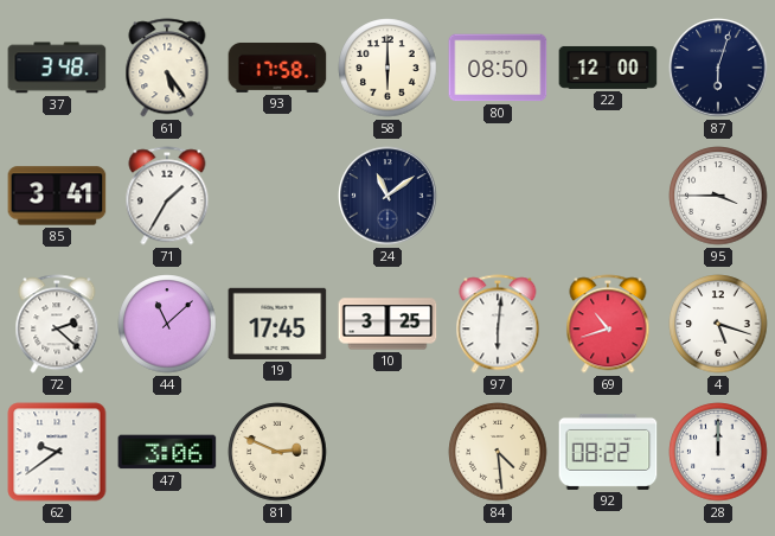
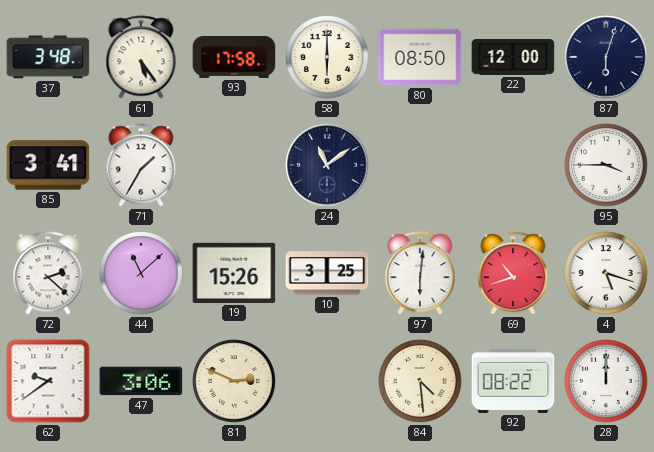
19: 17:45 -> 15:26
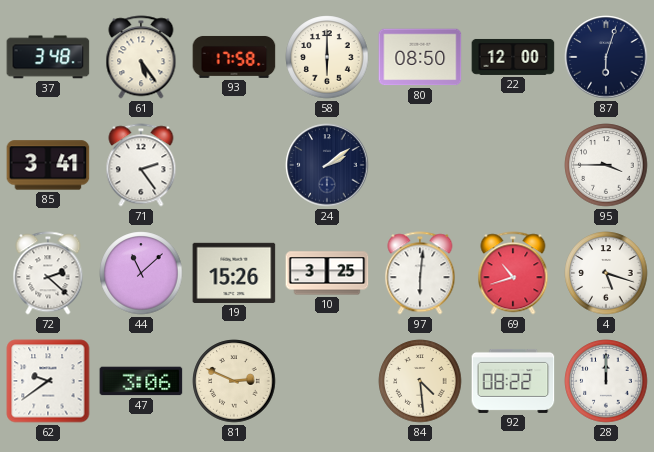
71: 1:35 -> 2:24
24: 11:09 -> 2:09
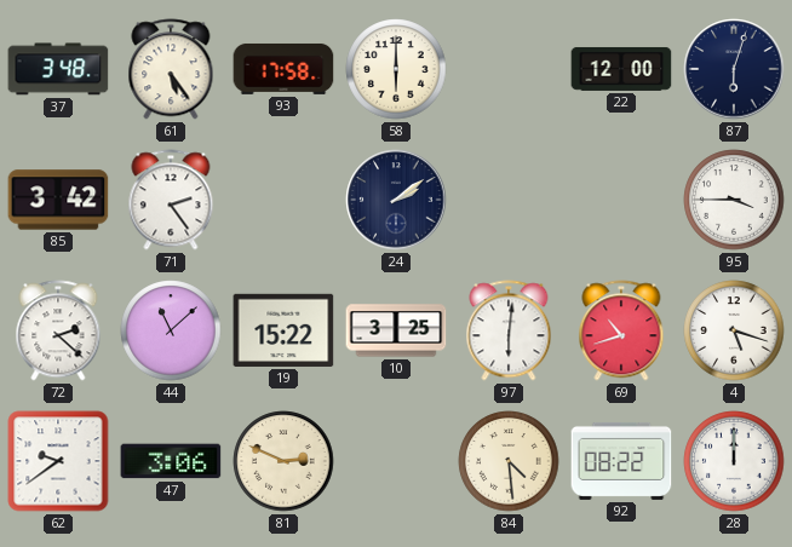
80: 08:50 -> none
85: 3:41 -> 3:42
19: 15:26 -> 15:22
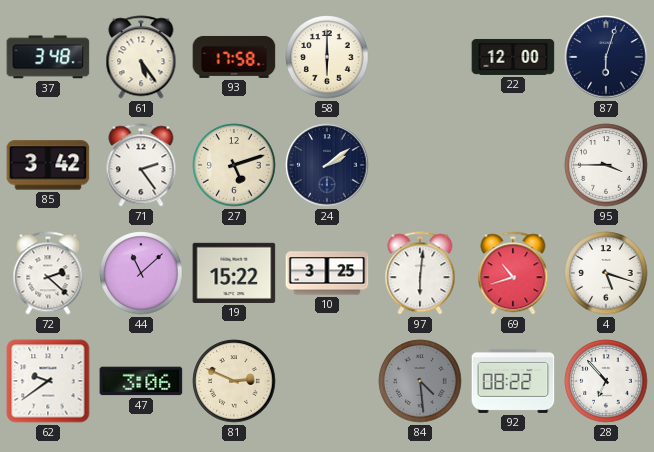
27: none -> 5:12
84 dial: cream -> grey
28: 12:00 -> 6:53
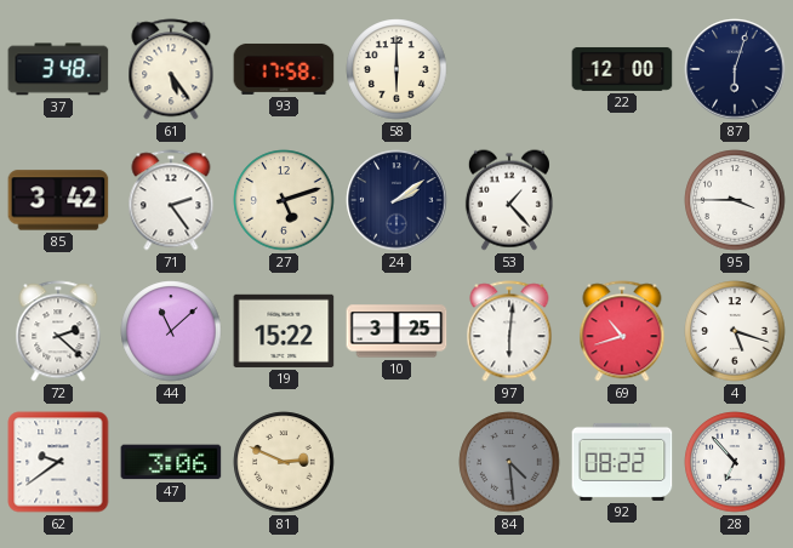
53: none -> 1:23
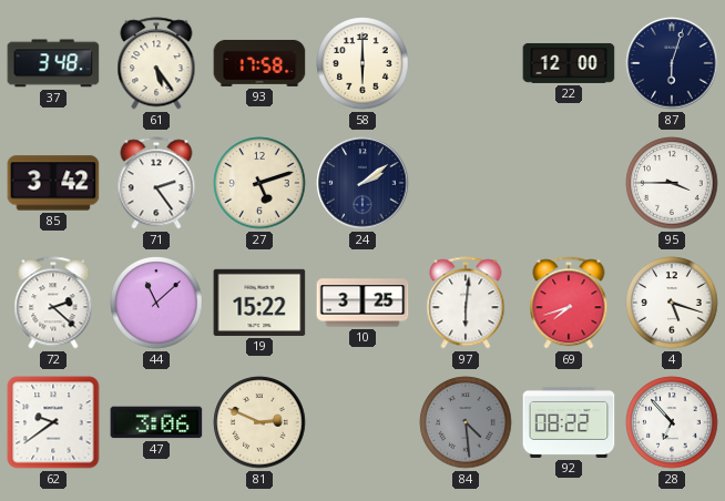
53: 1:23 -> none
69: 10:42 -> 7:42
